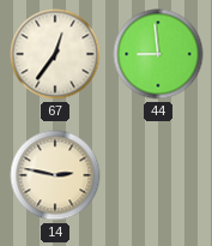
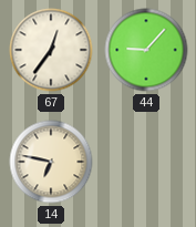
44: 8:59 -> 9:07
14: 2:47 -> 6:47
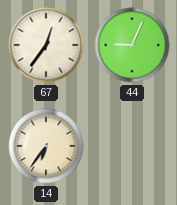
44: 9:07 -> 9:04
14: 6:47 -> 6:36
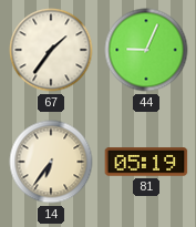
67: 12:36 -> 1:36
81: none -> 05:19
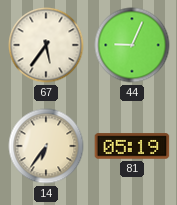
67: 1:36 -> 5:36
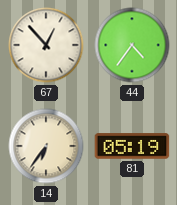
67: 5:36 -> 12:53
44: 9:04 -> 4:36
